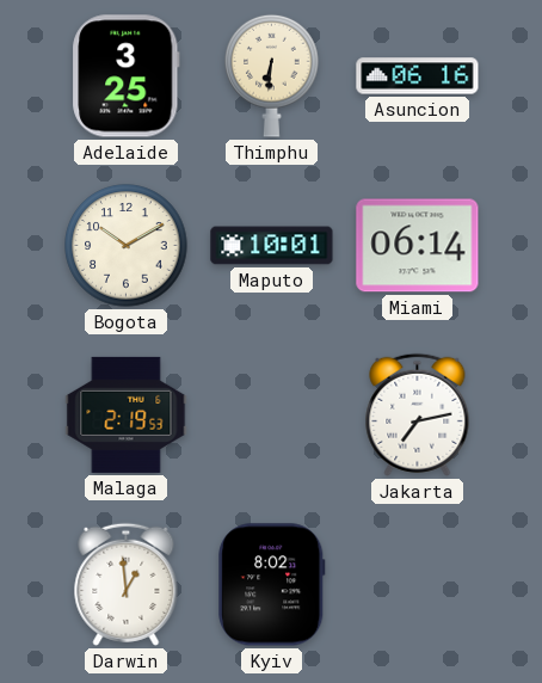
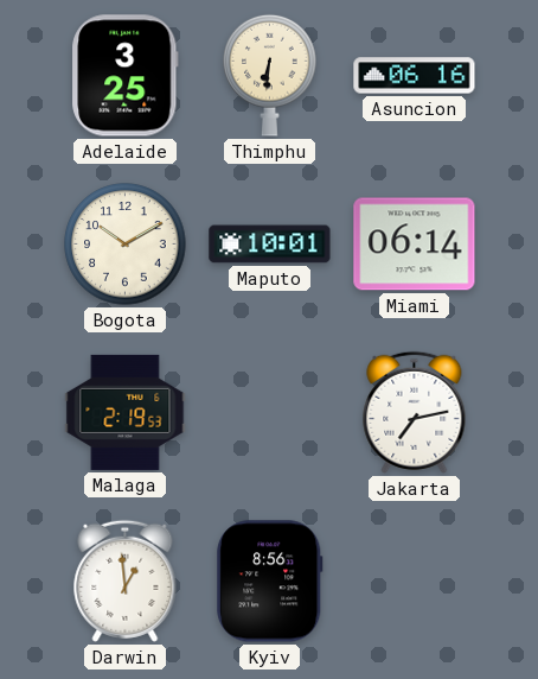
Kyiv: 8:02 -> 8:56
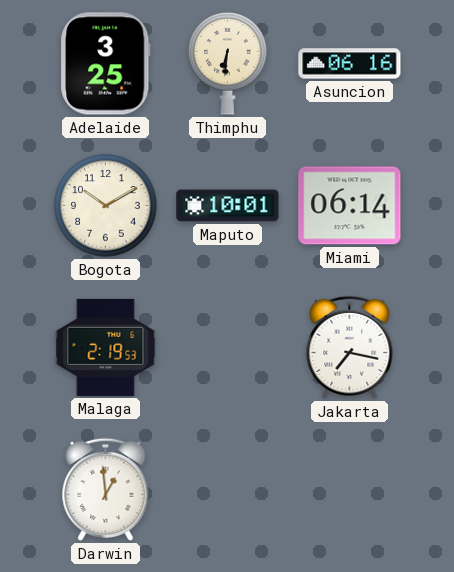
Jakarta: 7:13 -> 7:17
Kyiv: 8:56 -> none
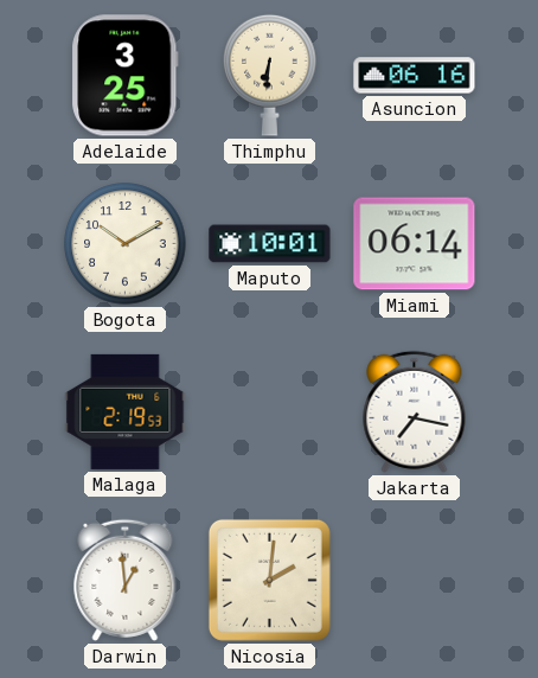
Nicosia: none -> 2:01
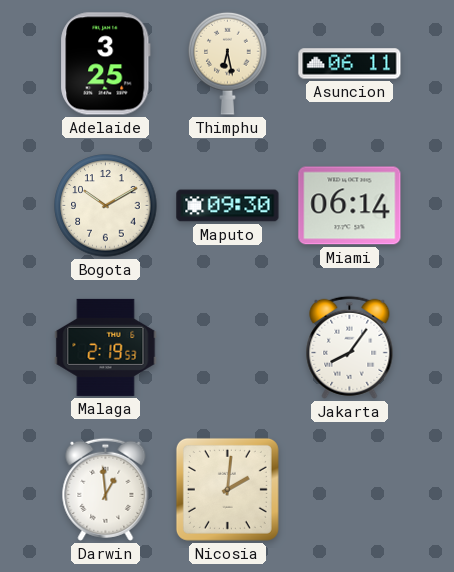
Thimphu: 6:31 -> 6:28
Asuncion: 06:16 -> 06:11
Maputo: 10:01 -> 09:30
Jakarta: 7:17 -> 8:06
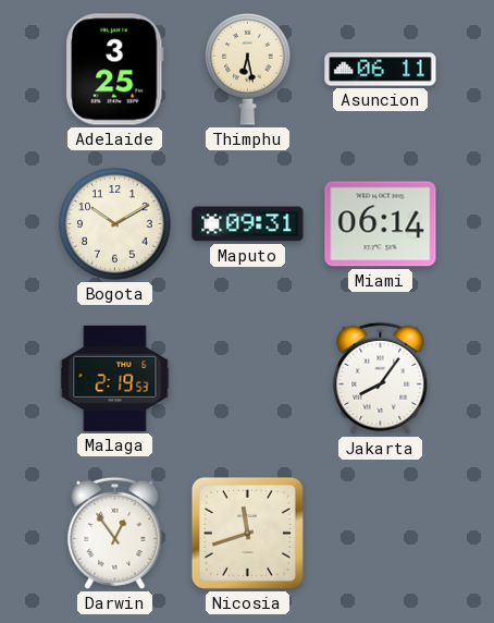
Maputo: 09:30 -> 09:31
Darwin: 12:59 -> 12:54
Nicosia: 2:01 -> 11:42
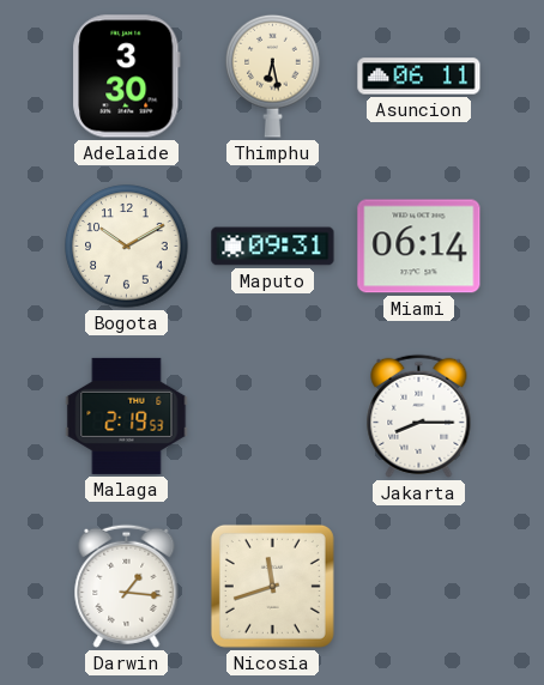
Adelaide: 3:25 -> 3:30
Jakarta: 8:06 -> 8:15
Darwin: 12:54 -> 1:16
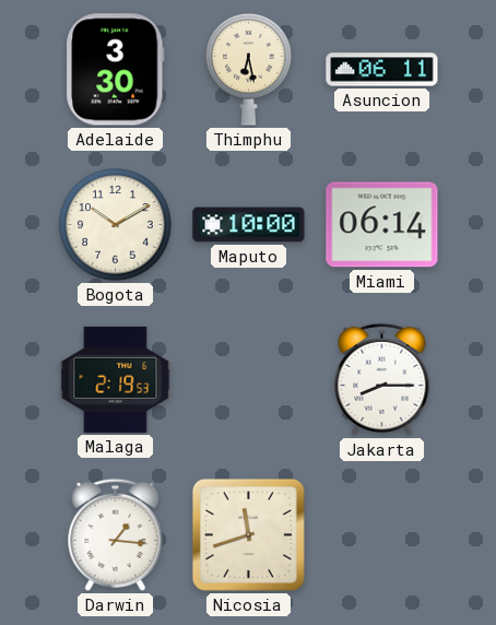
Maputo: 09:31 -> 10:00
